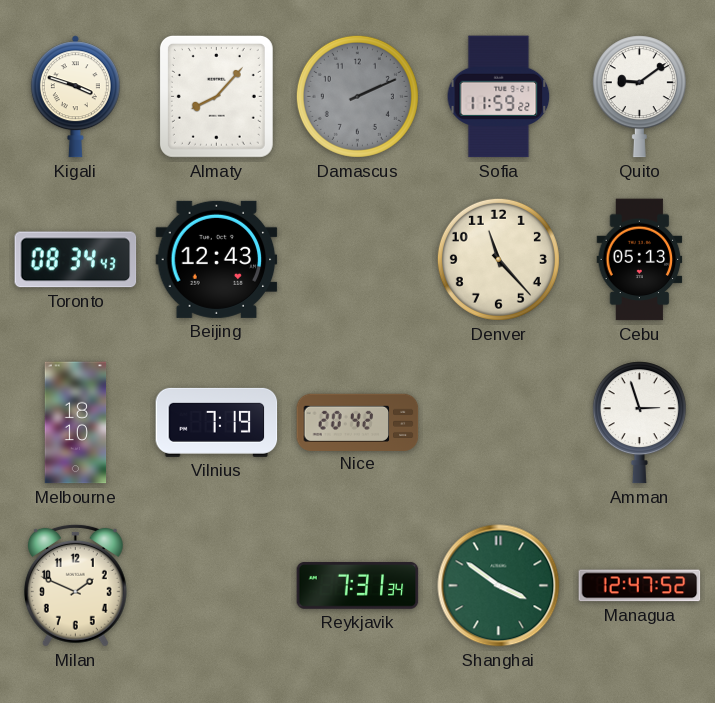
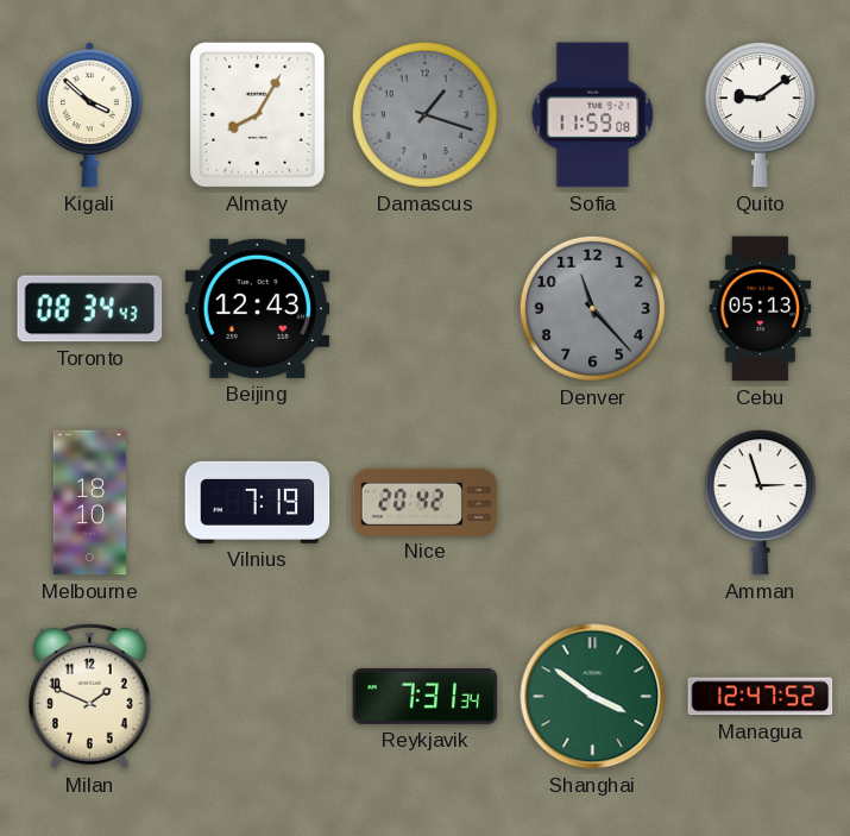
Kigali: 3:48 -> 3:52
Almaty: 8:07 -> 8:05
Damascus: 2:11 -> 1:18
Sofia: 11:59:22 -> 11:59:08
Denver dial: cream -> grey
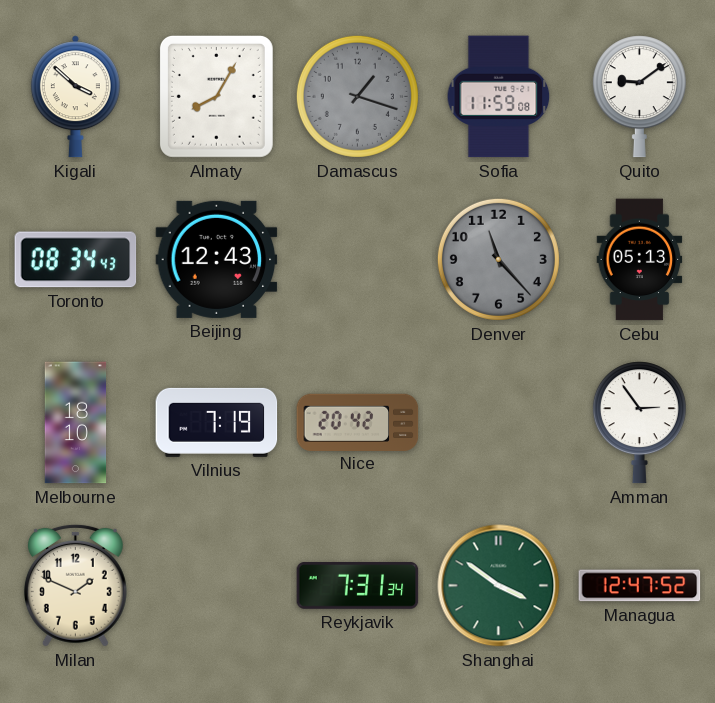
Amman: 2:57 -> 2:54
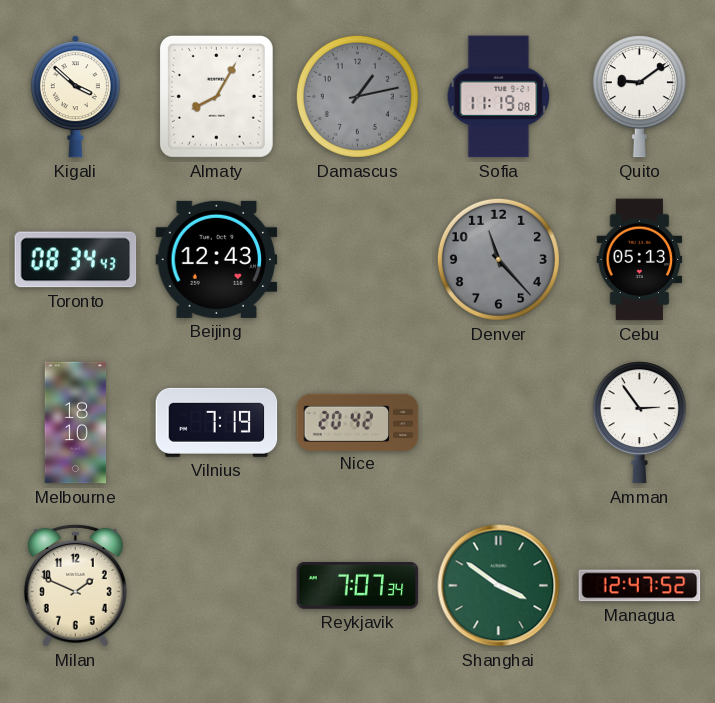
Damascus: 1:18 -> 1:13
Sofia: 11:59 -> 11:19
Reykjavik: 7:31 -> 7:07
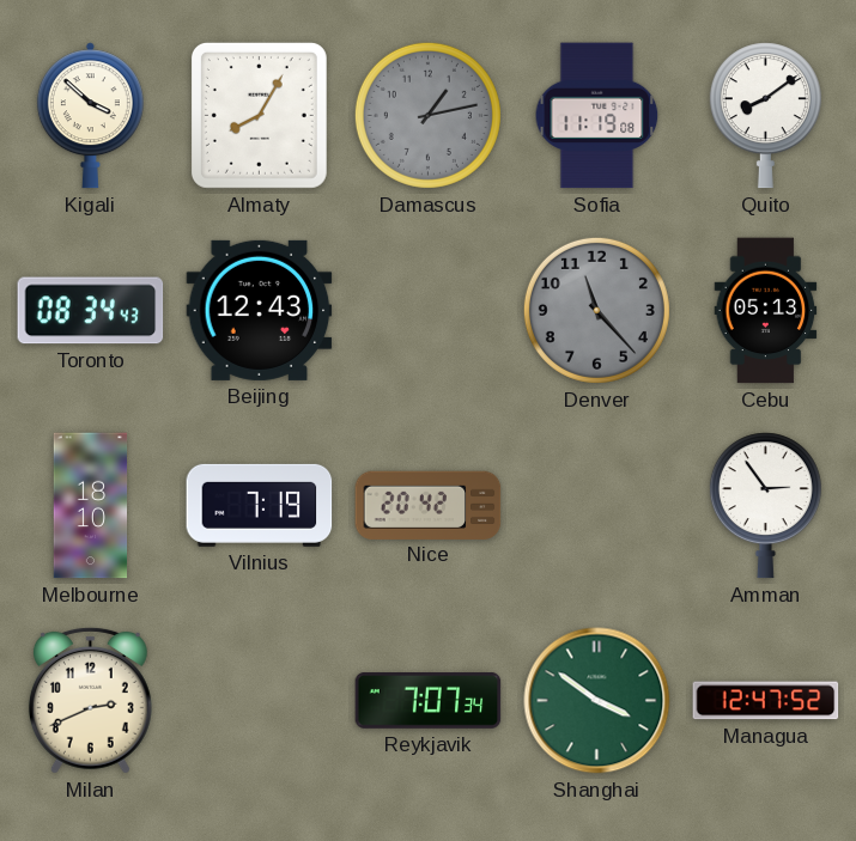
Quito: 9:09 -> 8:09
Milan: 1:49 -> 2:41
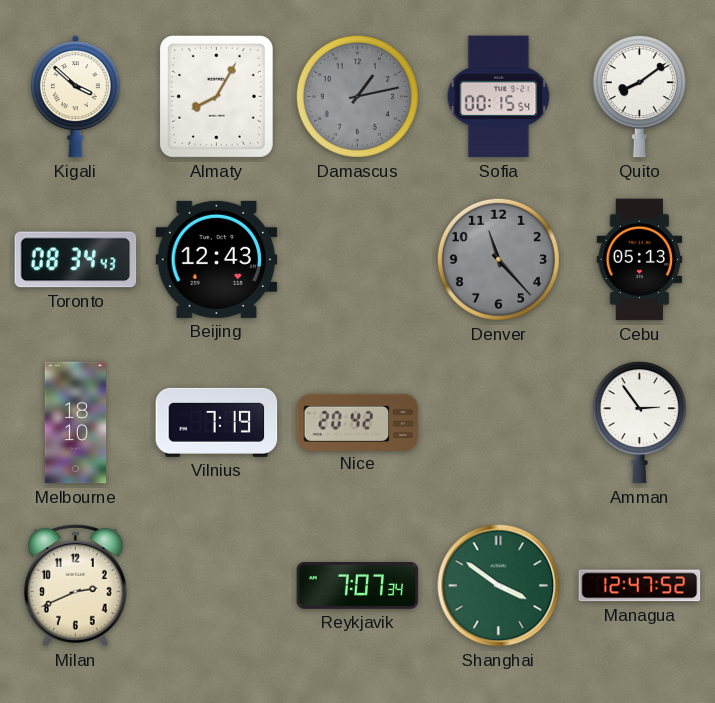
Sofia: 11:19 -> 00:15
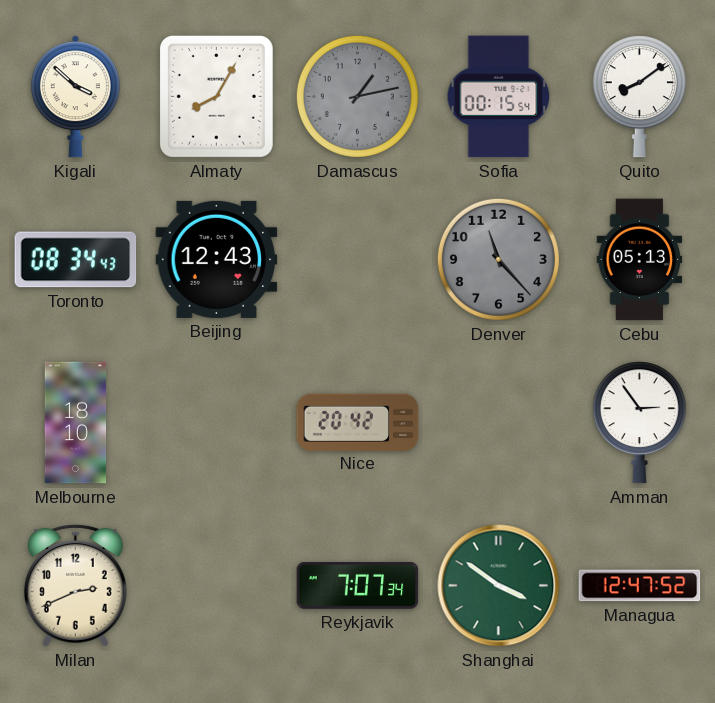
Vilnius: 7:19 -> none
